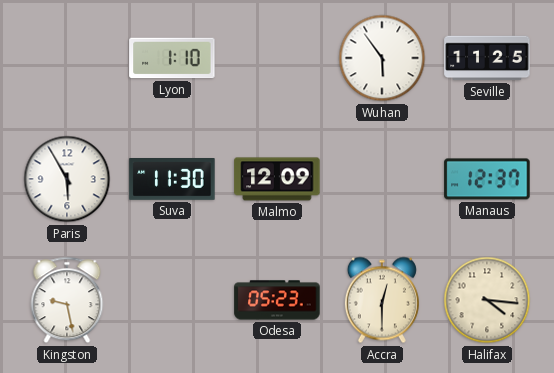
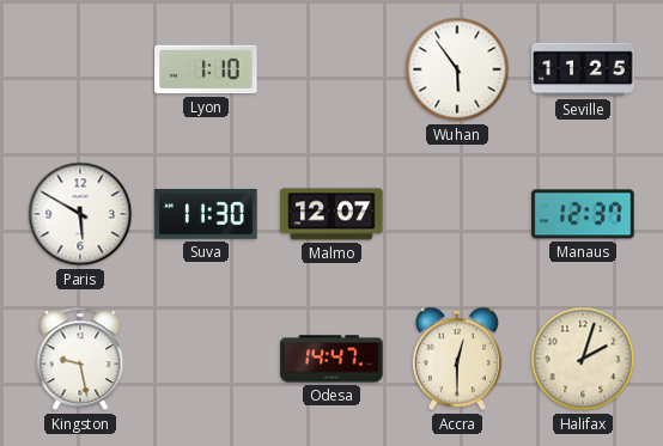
Paris: 5:55 -> 5:50
Malmo: 12:09 -> 12:07
Odesa: 05:23 -> 14:47
Halifax: 4:16 -> 2:03
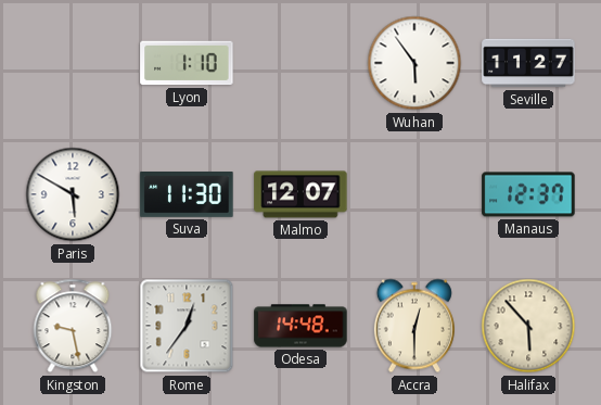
Seville: 11:25 -> 11:27
Rome: none -> 12:36
Odesa: 14:47 -> 14:48
Halifax: 2:03 -> 5:53
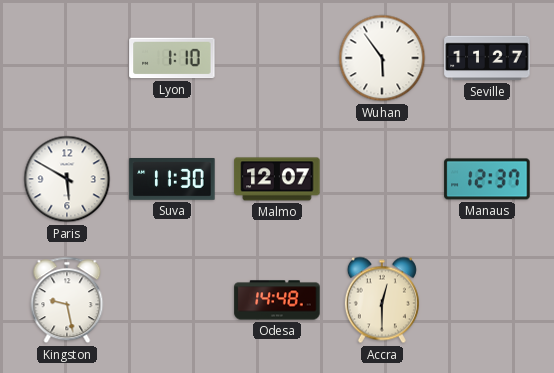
Rome: 12:36 -> none
Halifax: 5:53 -> none
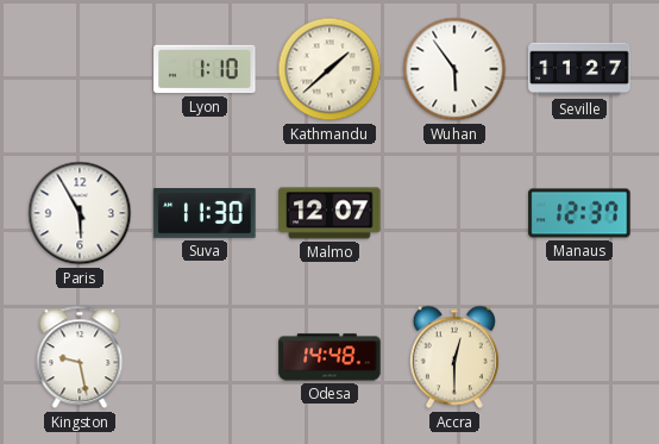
Kathmandu: none -> 1:38
Paris: 5:50 -> 5:55
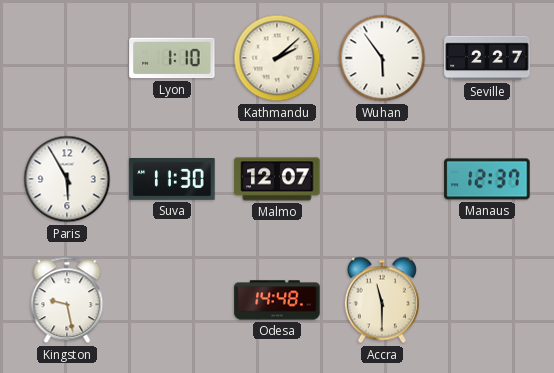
Kathmandu: 1:38 -> 2:08
Seville: 11:27 -> 2:27
Accra: 12:30 -> 11:30
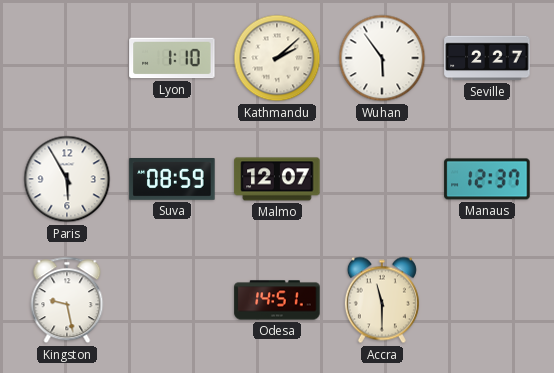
Suva: 11:30 -> 08:59
Odesa: 14:48 -> 14:51
